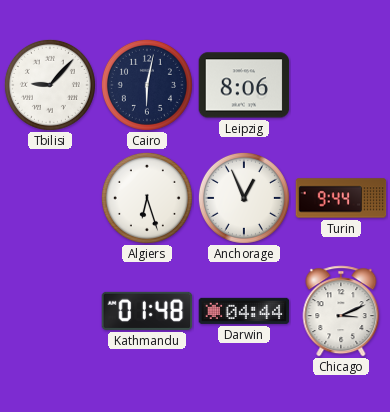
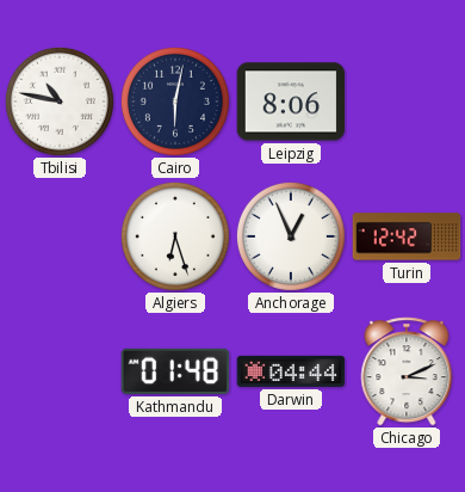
Tbilisi: 9:07 -> 10:47
Turin: 9:44 -> 12:42
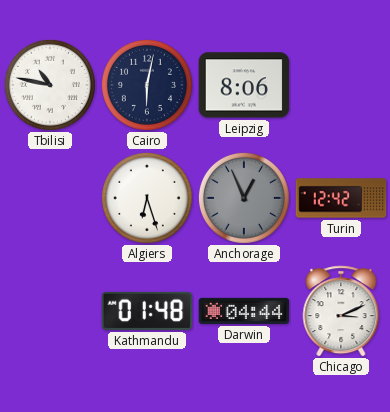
Anchorage dial: white -> grey
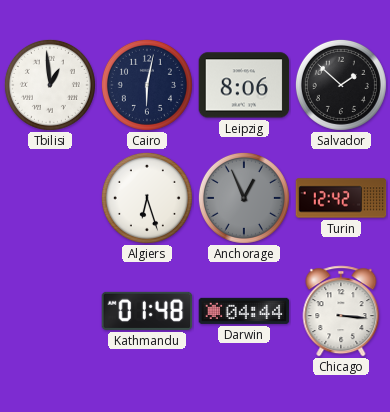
Tbilisi: 10:47 -> 12:59
Salvador: none -> 1:52
Chicago: 3:11 -> 3:16
